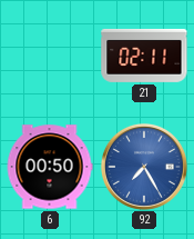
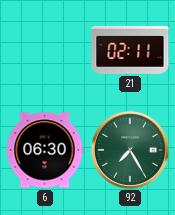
6: 00:50 -> 06:30
92 dial: blue -> green
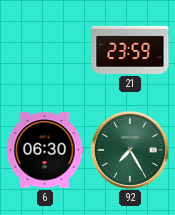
21: 02:11 -> 23:59
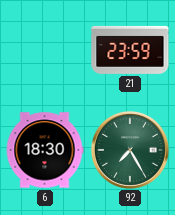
6: 06:30 -> 18:30
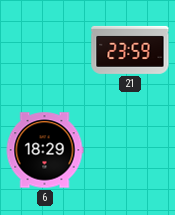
6: 18:30 -> 18:29
92: 7:25 -> none
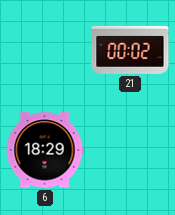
21: 23:59 -> 00:02
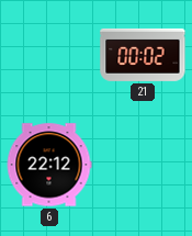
6: 18:29 -> 22:12
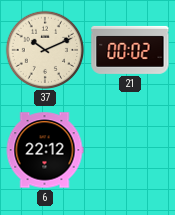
37: none -> 10:11
